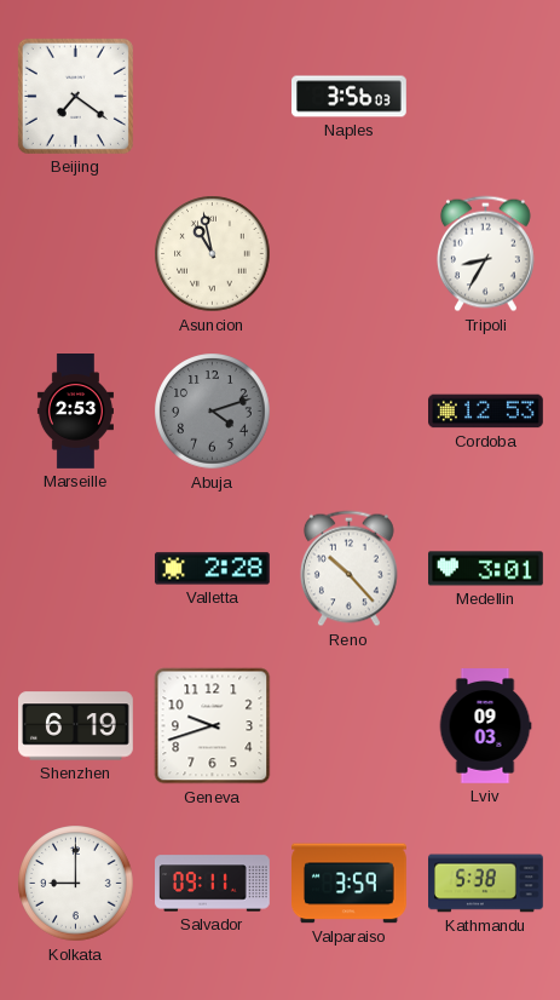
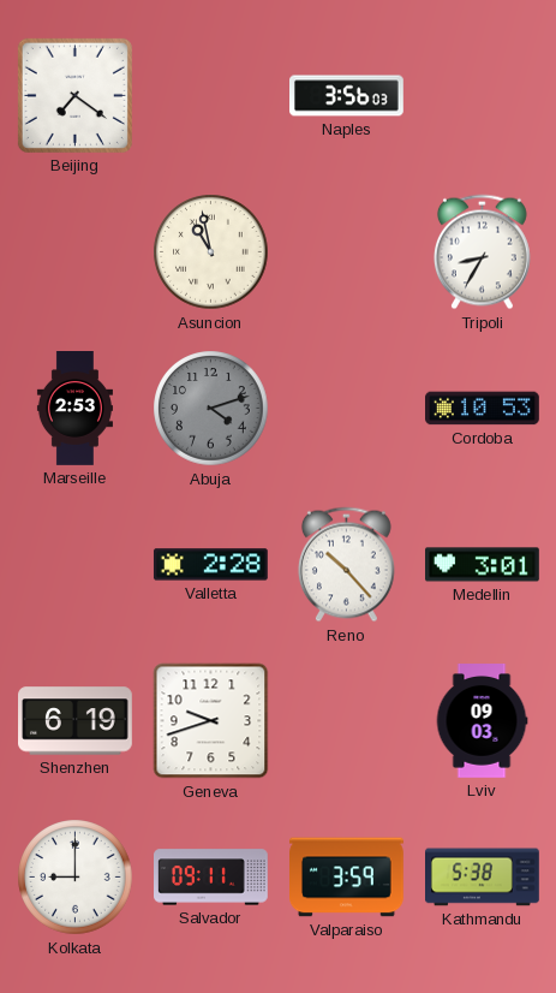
Cordoba: 12:53 -> 10:53
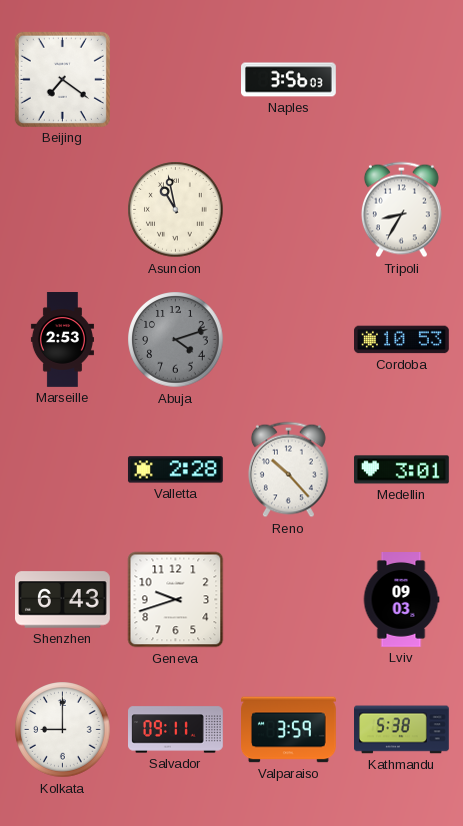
Shenzhen: 6:19 -> 6:43
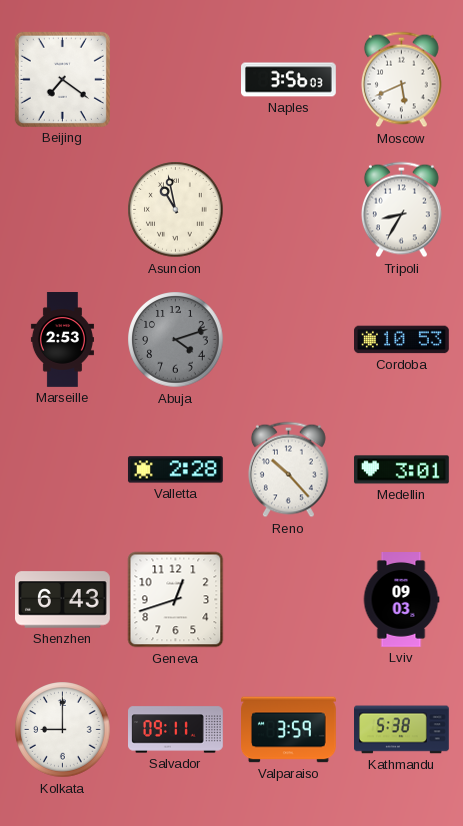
Moscow: none -> 5:41
Geneva: 9:42 -> 12:42
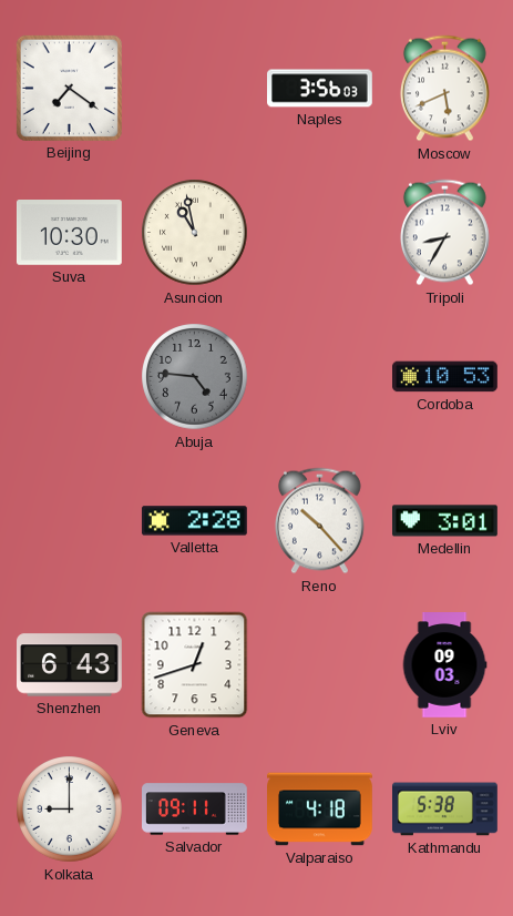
Suva: none -> 10:30
Marseille: 2:53 -> none
Abuja: 4:12 -> 4:46
Valparaiso: 3:59 -> 4:18
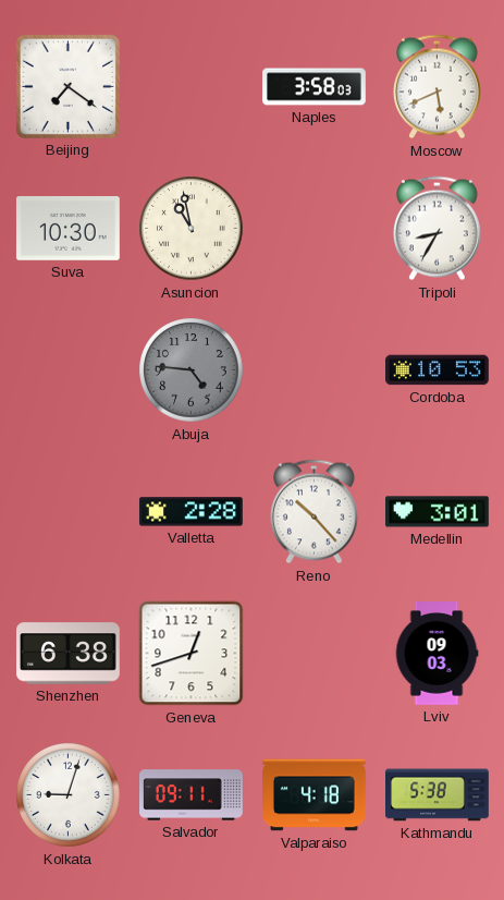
Naples: 3:56 -> 3:58
Shenzhen: 6:43 -> 6:38
Kolkata: 9:00 -> 9:03
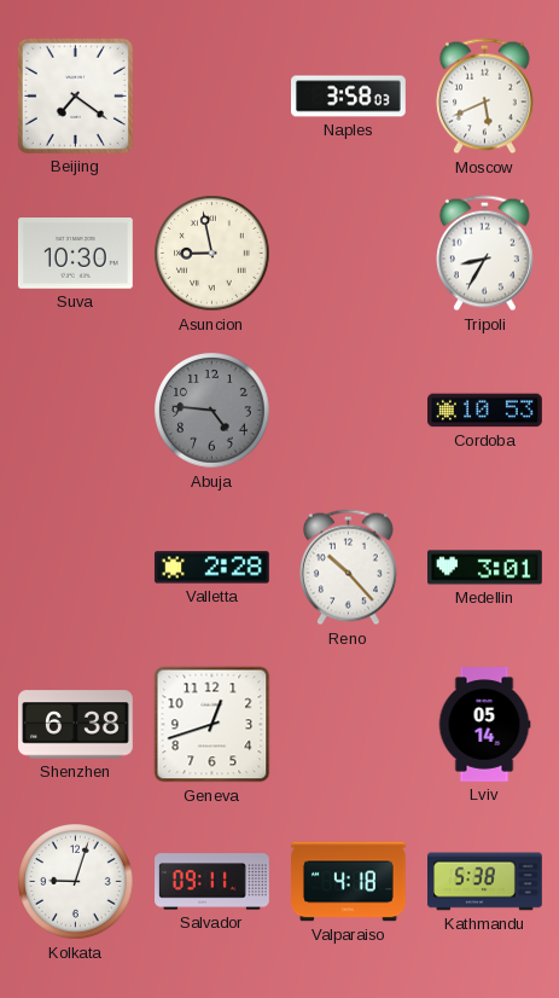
Asuncion: 10:58 -> 8:58
Lviv: 09:03 -> 05:14
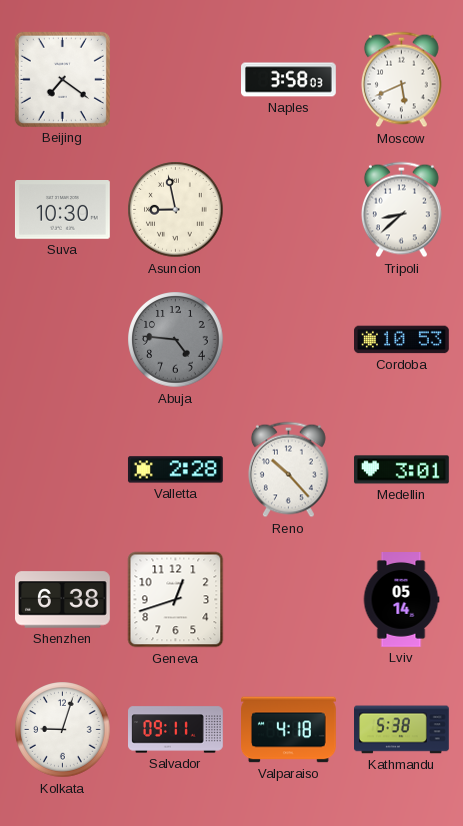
Tripoli: 8:35 -> 8:38
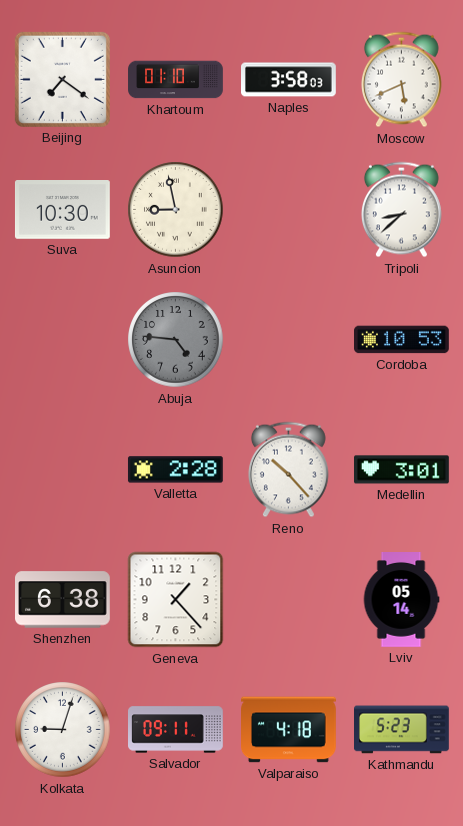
Khartoum: none -> 01:10
Geneva: 12:42 -> 1:23
Kathmandu: 5:38 -> 5:23
